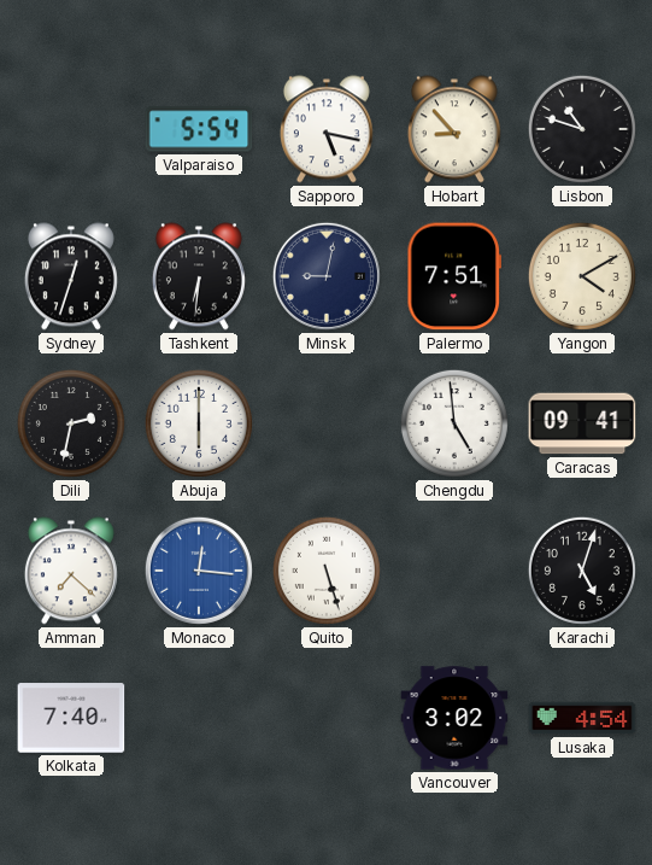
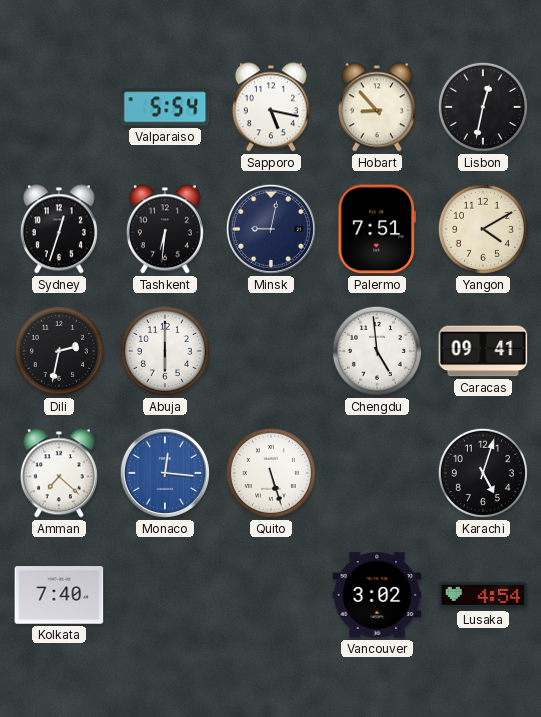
Lisbon: 10:48 -> 12:32
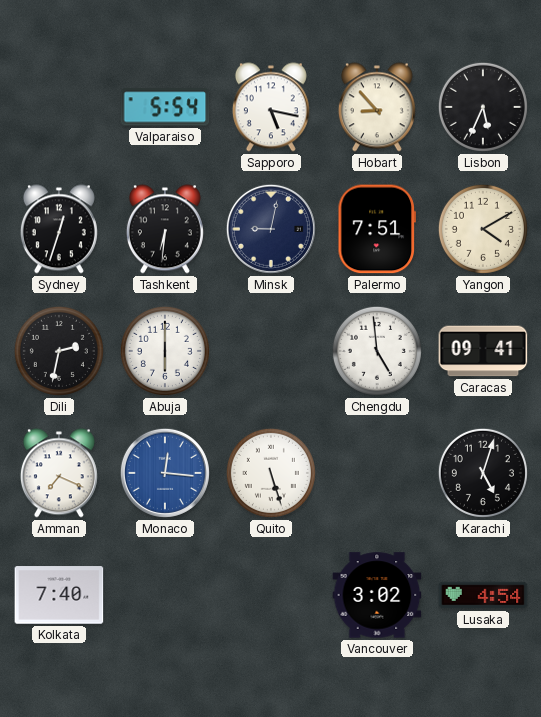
Lisbon: 12:32 -> 5:34
Amman: 7:22 -> 7:19
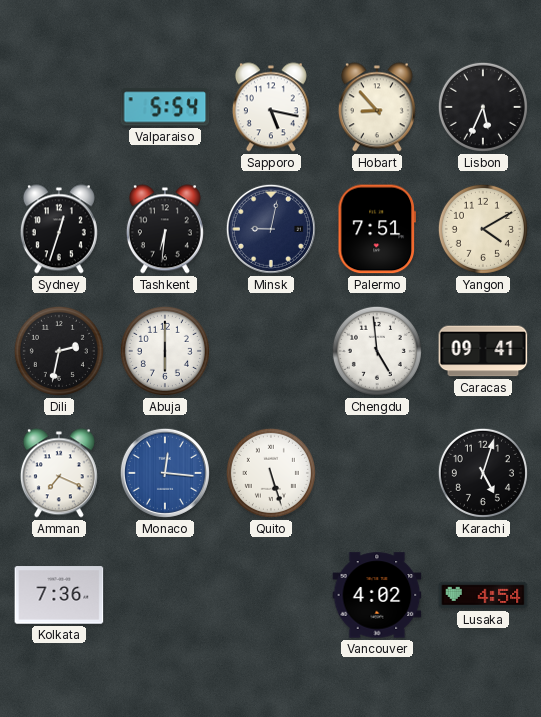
Kolkata: 7:40 -> 7:36
Vancouver: 3:02 -> 4:02
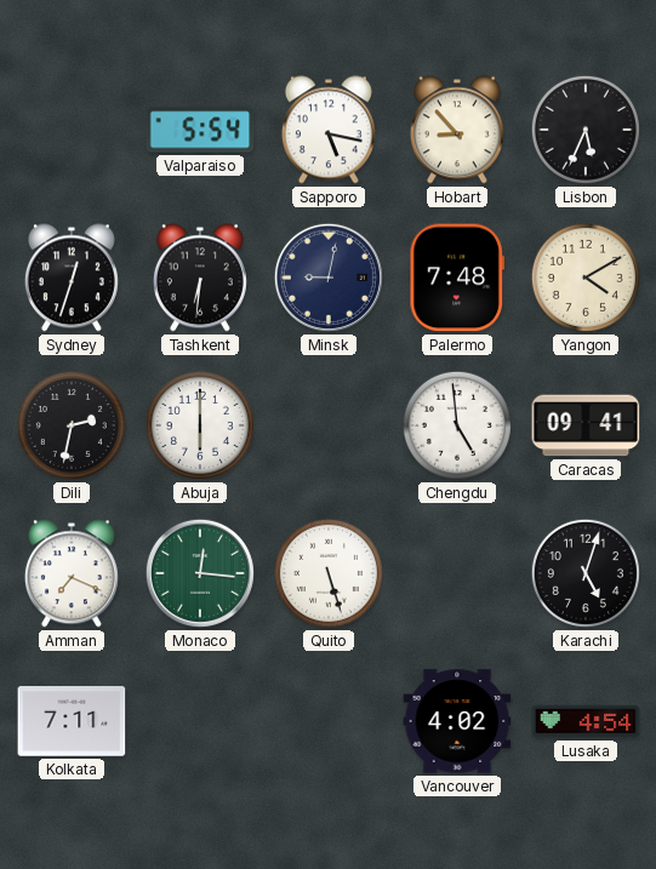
Palermo: 7:51 -> 7:48
Monaco dial: blue -> green
Kolkata: 7:36 -> 7:11
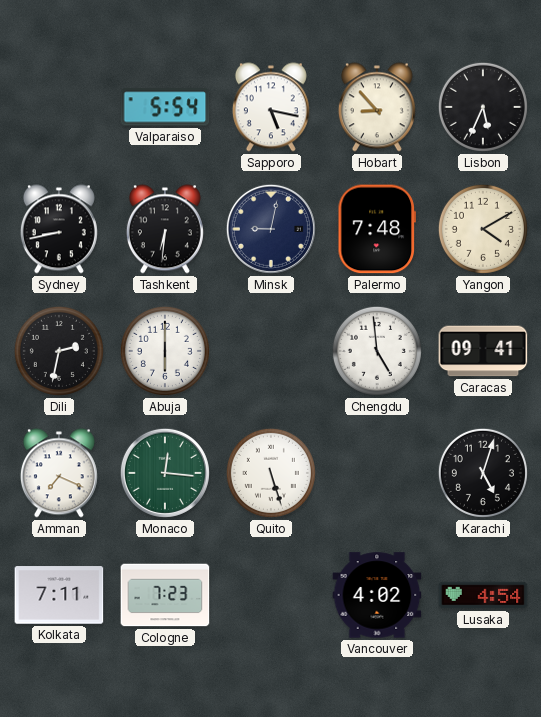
Sydney: 12:33 -> 8:43
Cologne: none -> 7:23
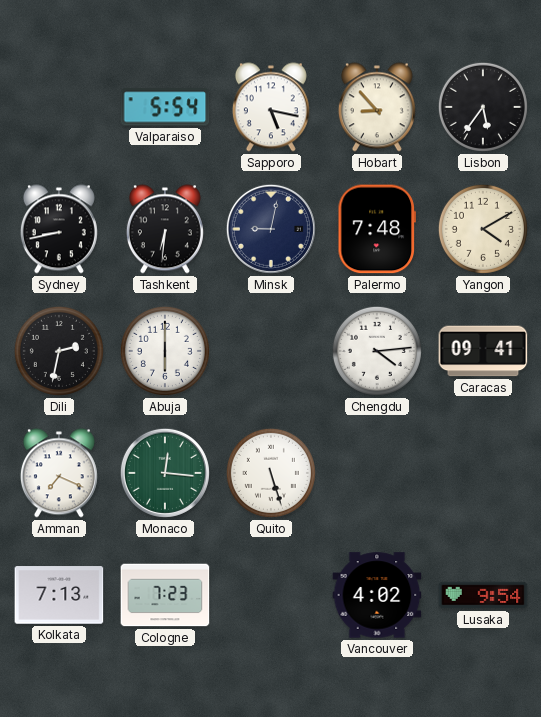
Lisbon: 5:34 -> 5:36
Chengdu: 4:59 -> 4:14
Karachi: 5:03 -> none
Kolkata: 7:11 -> 7:13
Lusaka: 4:54 -> 9:54
